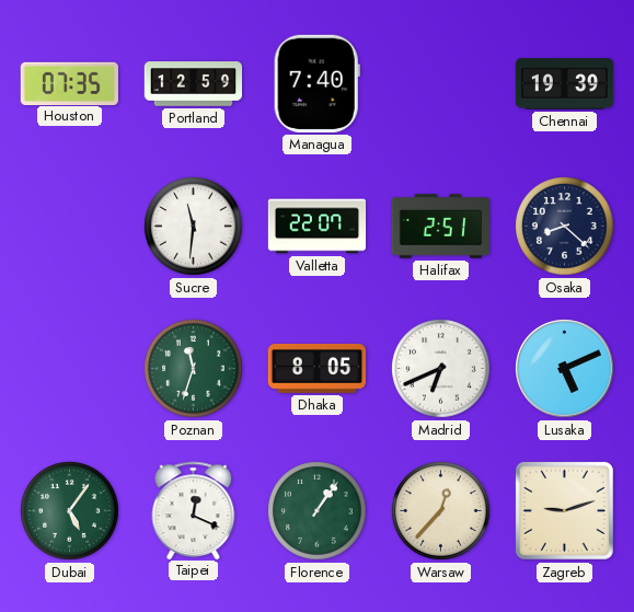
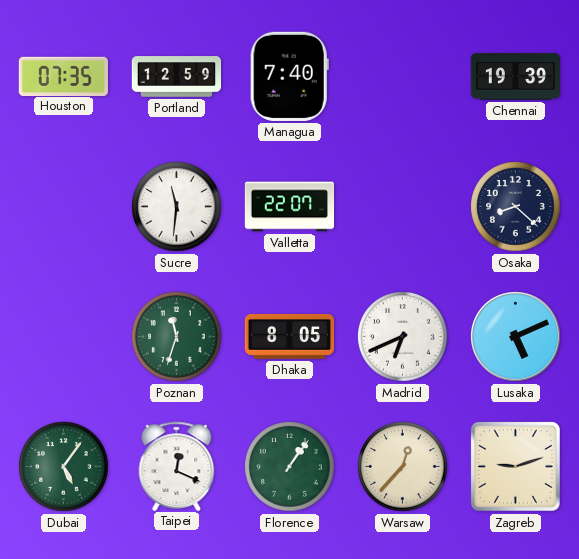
Halifax: 2:51 -> none
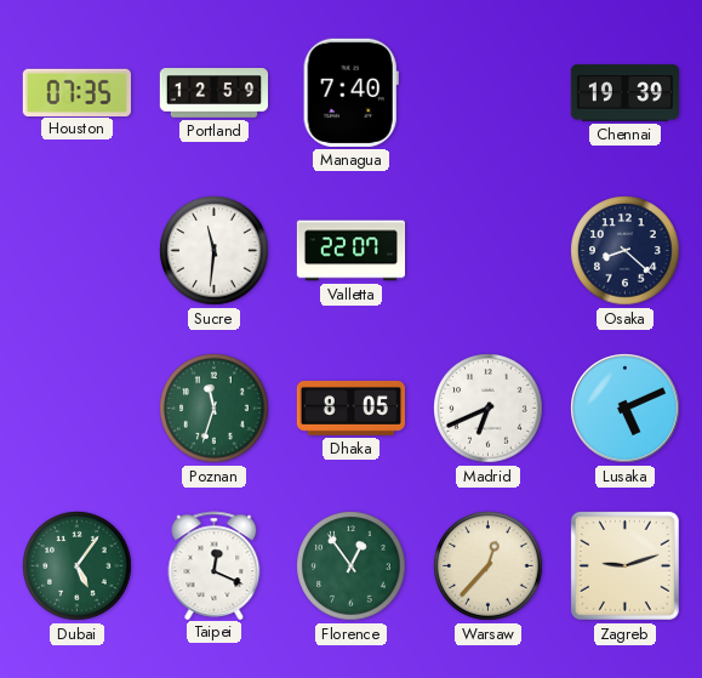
Florence: 1:06 -> 12:54
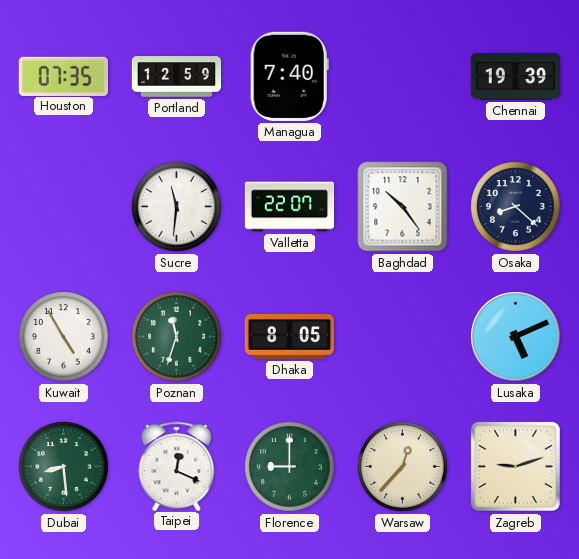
Baghdad: none -> 10:24
Kuwait: none -> 4:55
Madrid: 6:41 -> none
Dubai: 5:06 -> 8:29
Florence: 12:54 -> 9:00
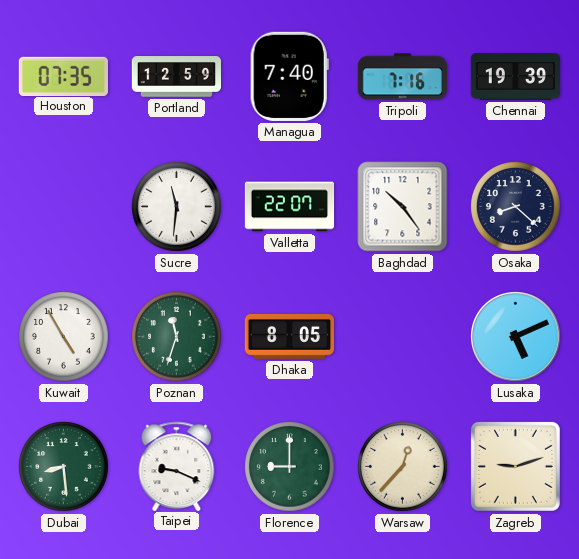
Tripoli: none -> 7:16
Taipei: 12:19 -> 9:19
